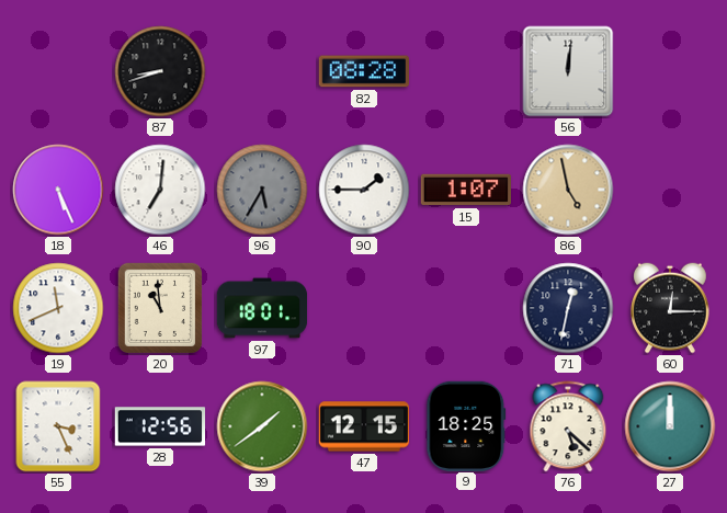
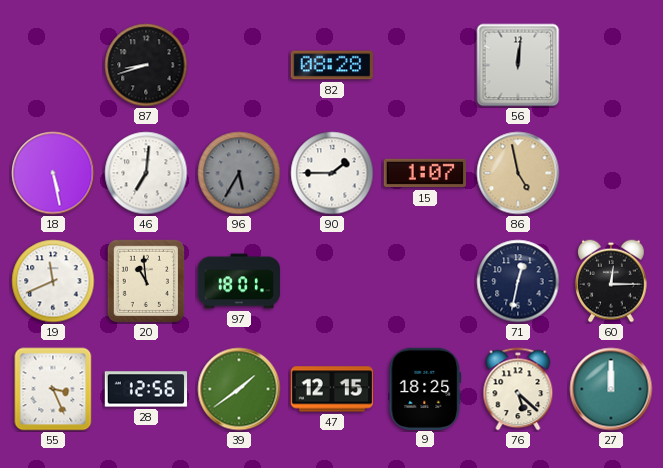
18: 5:26 -> 5:28
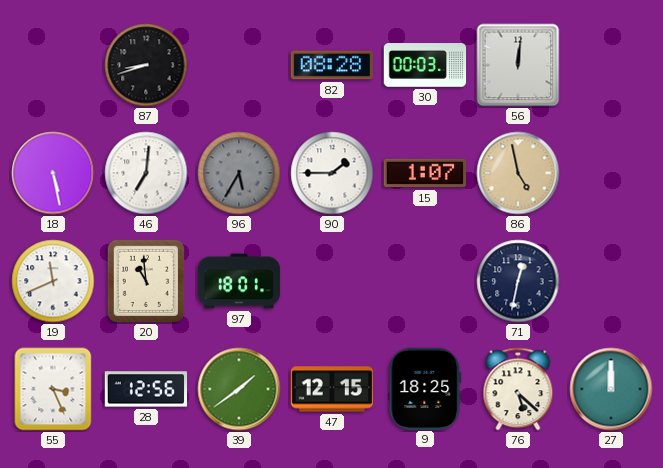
30: none -> 00:03
60: 12:15 -> none
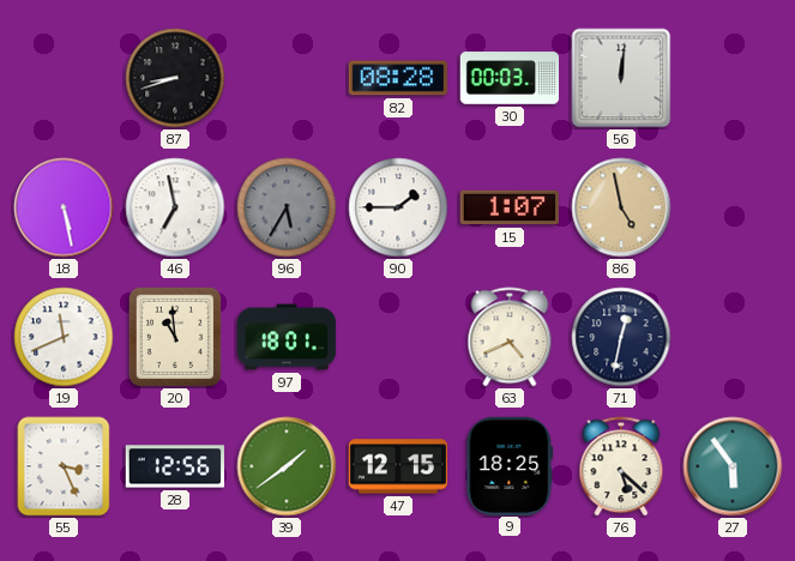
46: 7:01 -> 6:58
63: none -> 4:41
27: 12:00 -> 5:54
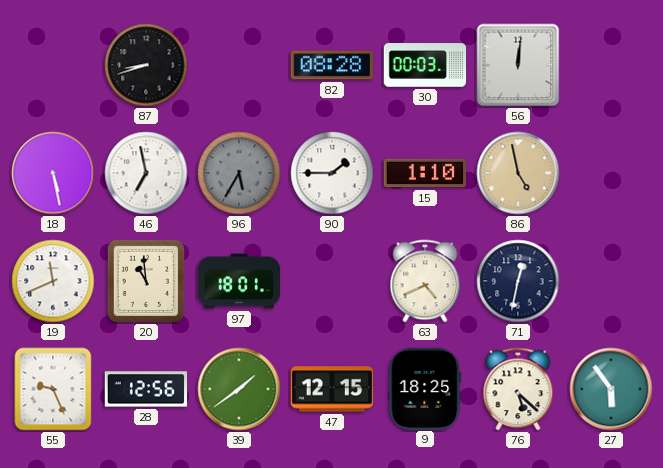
15: 1:07 -> 1:10
55: 3:26 -> 9:26
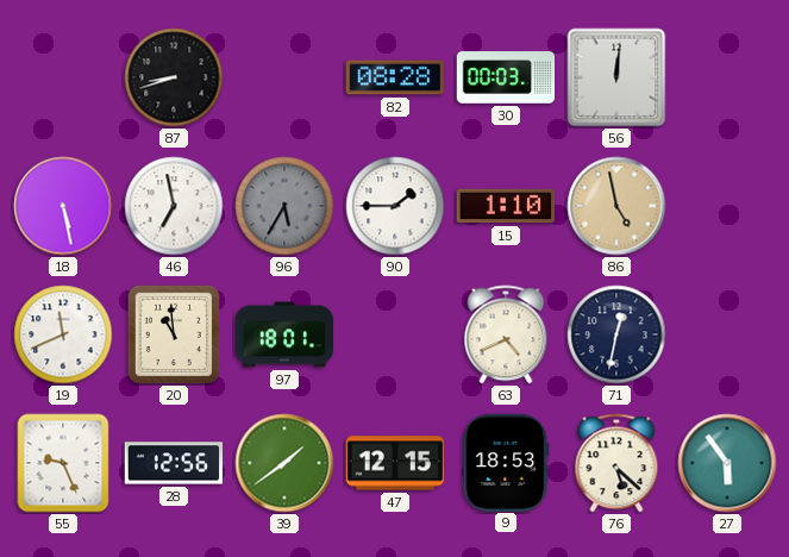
9: 18:25 -> 18:53
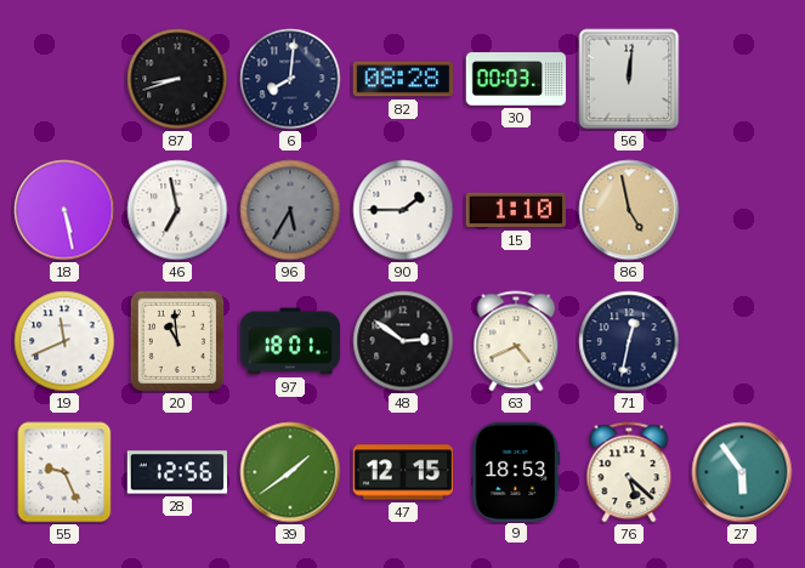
6: none -> 8:01
48: none -> 2:51
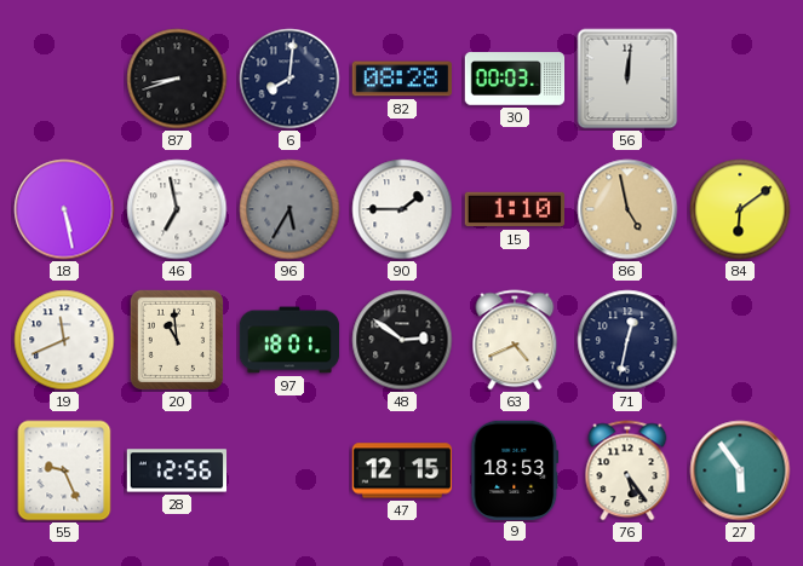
84: none -> 6:09
39: 1:39 -> none
76: 5:22 -> 5:24
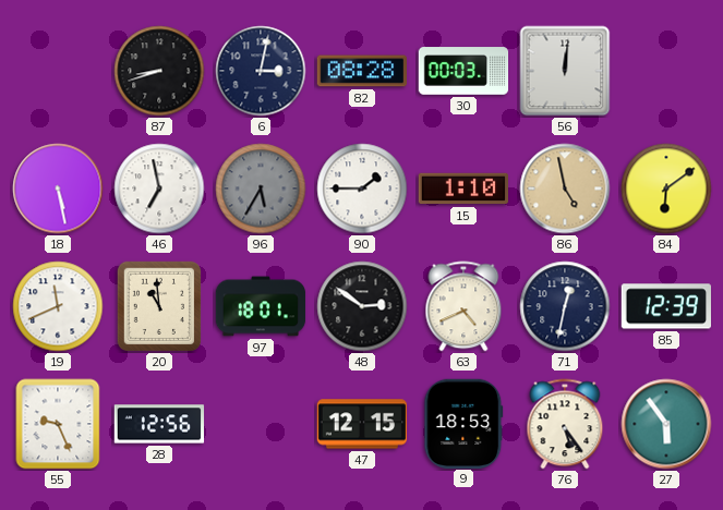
6: 8:01 -> 3:02
85: none -> 12:39
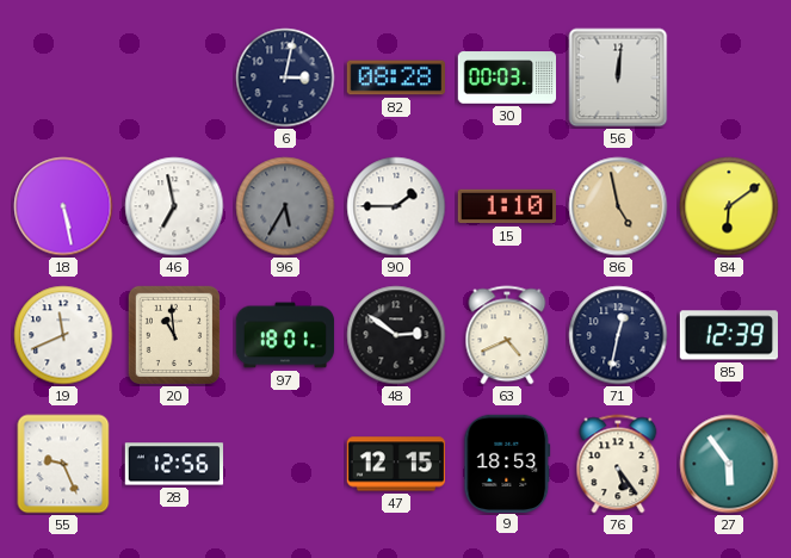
87: 8:42 -> none
